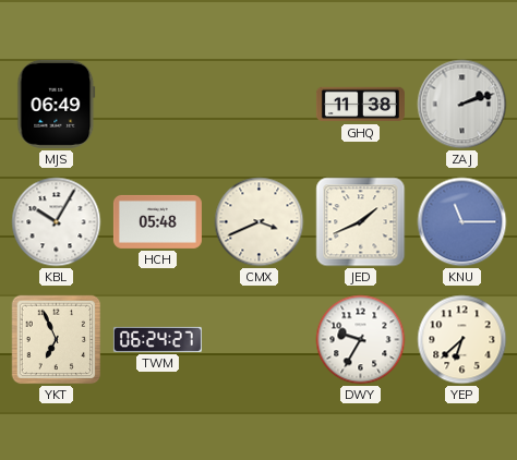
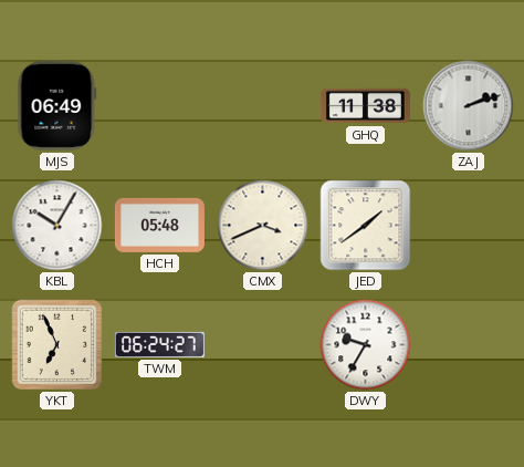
JED: 1:41 -> 1:39
KNU: 11:15 -> none
YEP: 6:38 -> none
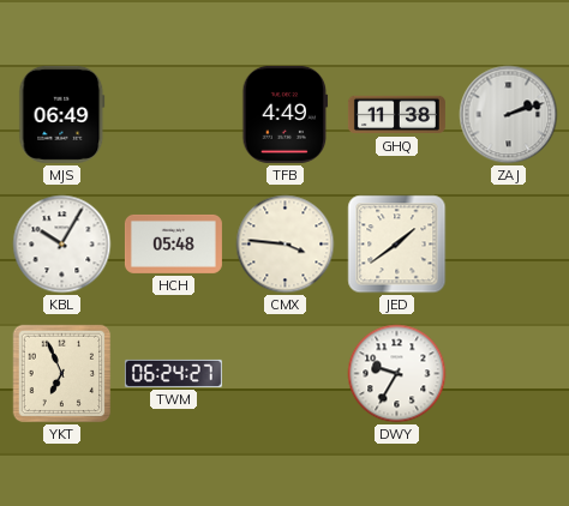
TFB: none -> 4:49
CMX: 3:41 -> 3:46
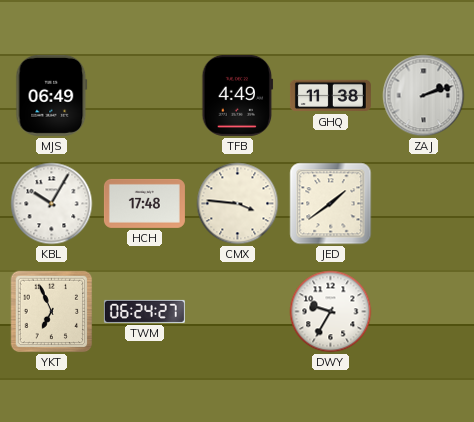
HCH: 05:48 -> 17:48
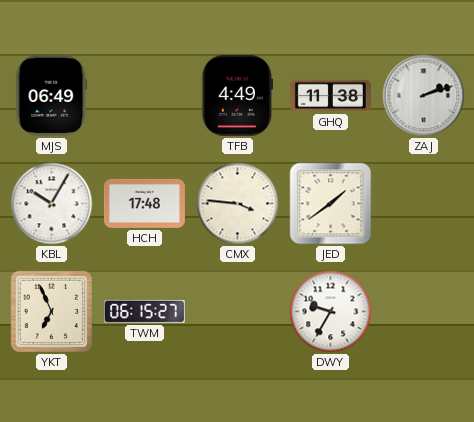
TWM: 06:24 -> 06:15
